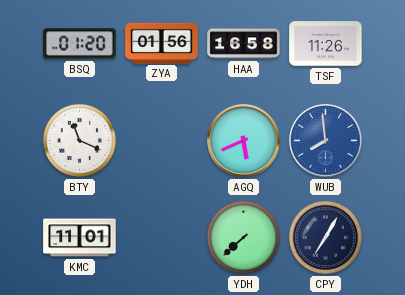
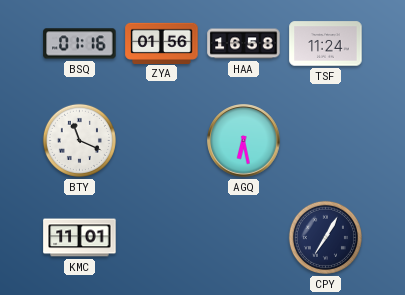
BSQ: 01:20 -> 01:16
TSF: 11:26 -> 11:24
AGQ: 5:41 -> 6:28
WUB: 7:59 -> none
YDH: 7:38 -> none
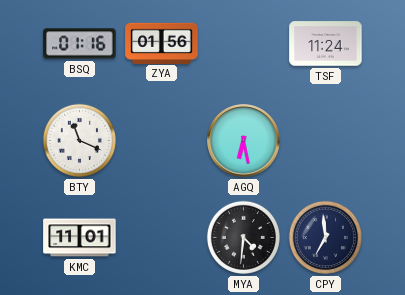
HAA: 16:58 -> none
MYA: none -> 4:31
CPY: 7:05 -> 6:59
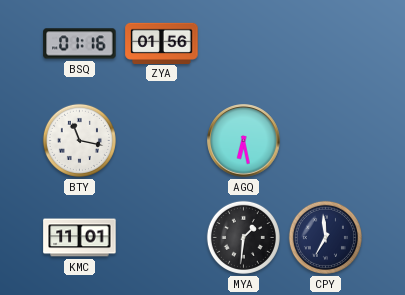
TSF: 11:24 -> none
BTY: 11:19 -> 11:17
MYA: 4:31 -> 1:31
